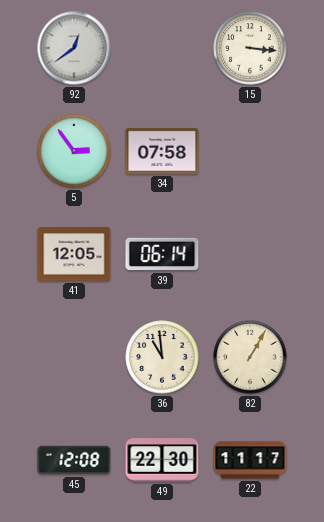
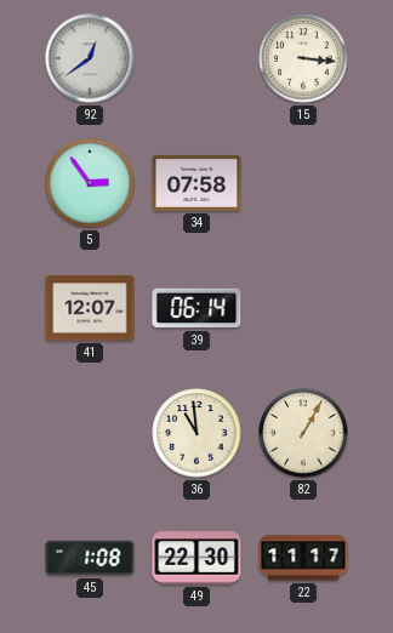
41: 12:05 -> 12:07
45: 12:08 -> 1:08
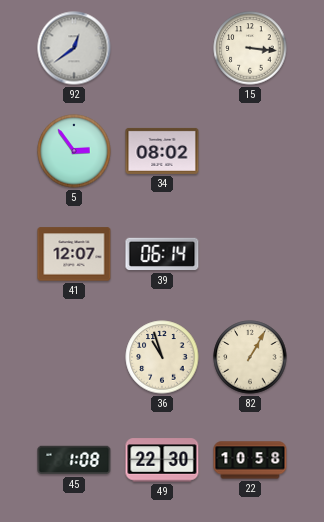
34: 07:58 -> 08:02
36: 10:59 -> 10:57
22: 11:17 -> 10:58
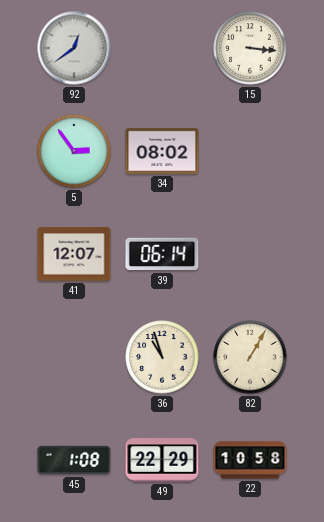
49: 22:30 -> 22:29
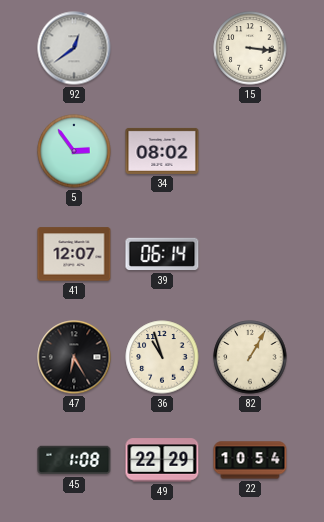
47: none -> 6:25
22: 10:58 -> 10:54
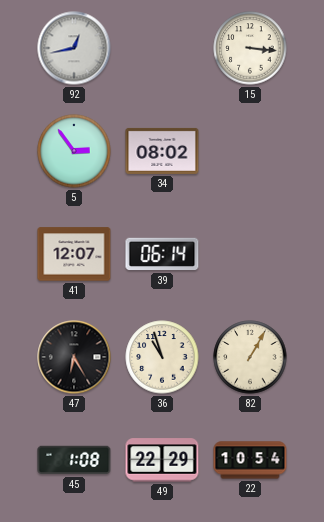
92: 12:39 -> 12:43
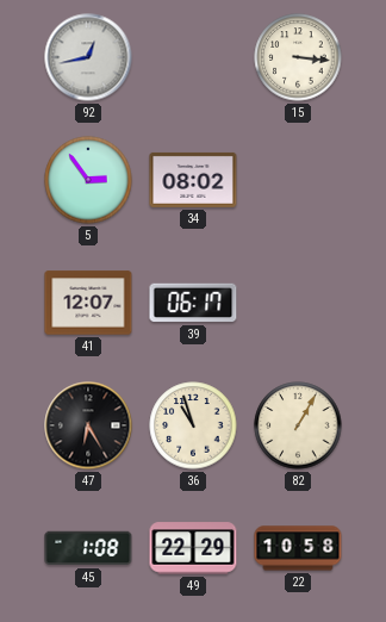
39: 06:14 -> 06:17
22: 10:54 -> 10:58
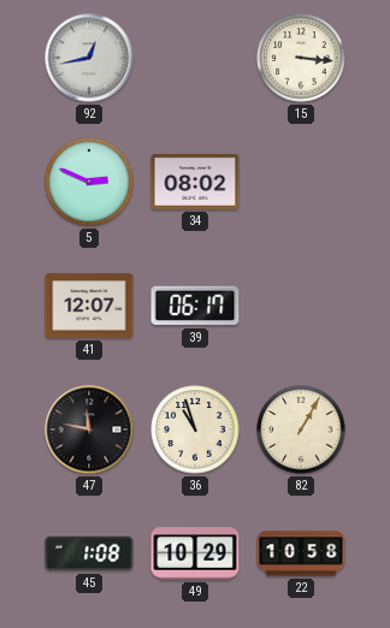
5: 2:54 -> 2:49
47: 6:25 -> 11:47
49: 22:29 -> 10:29
